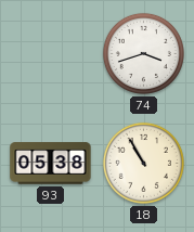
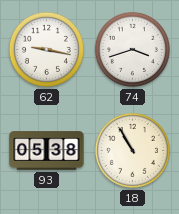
62: none -> 9:17
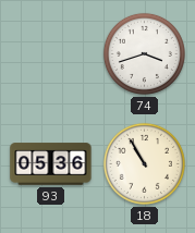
62: 9:17 -> none
93: 05:38 -> 05:36
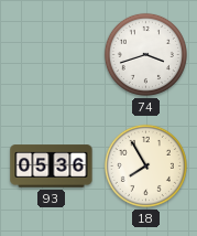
18: 10:55 -> 7:55
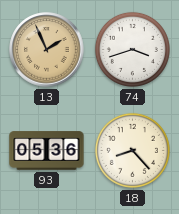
13: none -> 1:56
18: 7:55 -> 8:23
